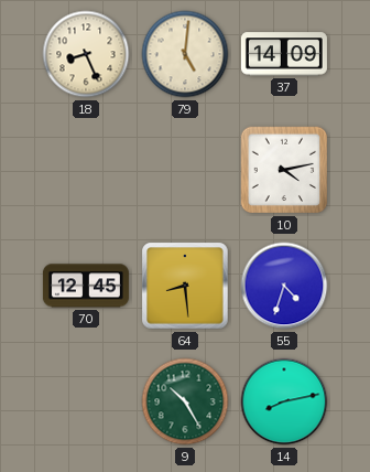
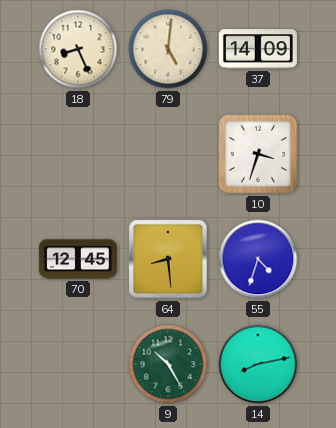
10: 4:13 -> 3:33
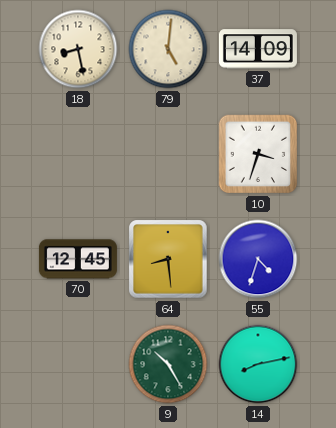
18: 8:26 -> 8:28
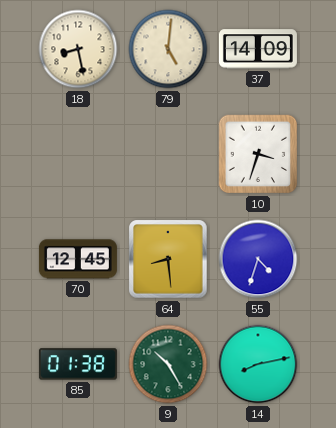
85: none -> 01:38
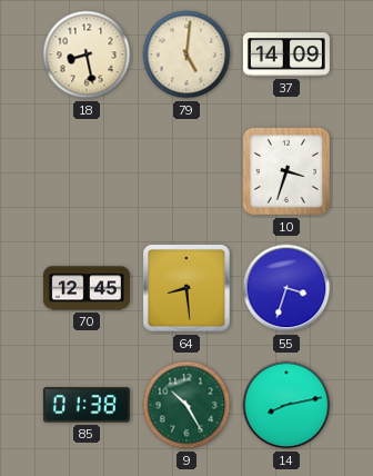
55: 4:33 -> 3:33
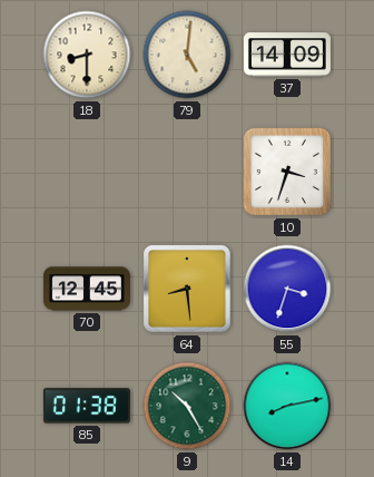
18: 8:28 -> 8:30
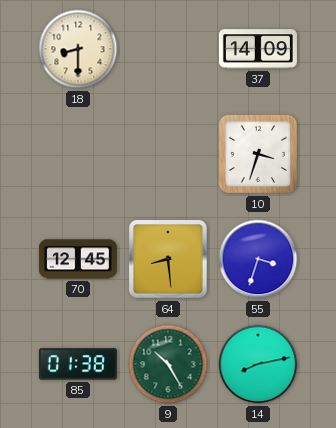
79: 5:01 -> none
